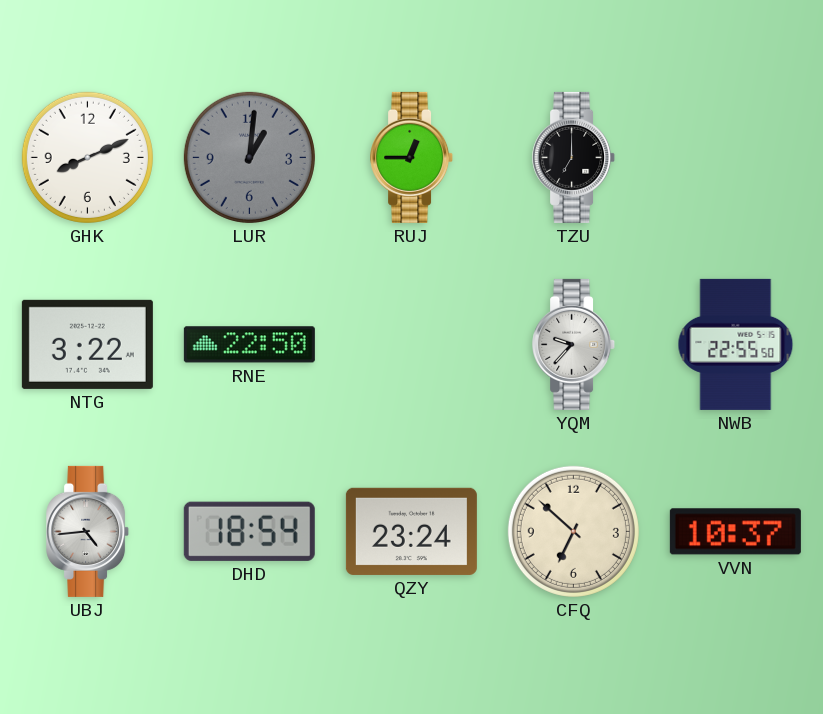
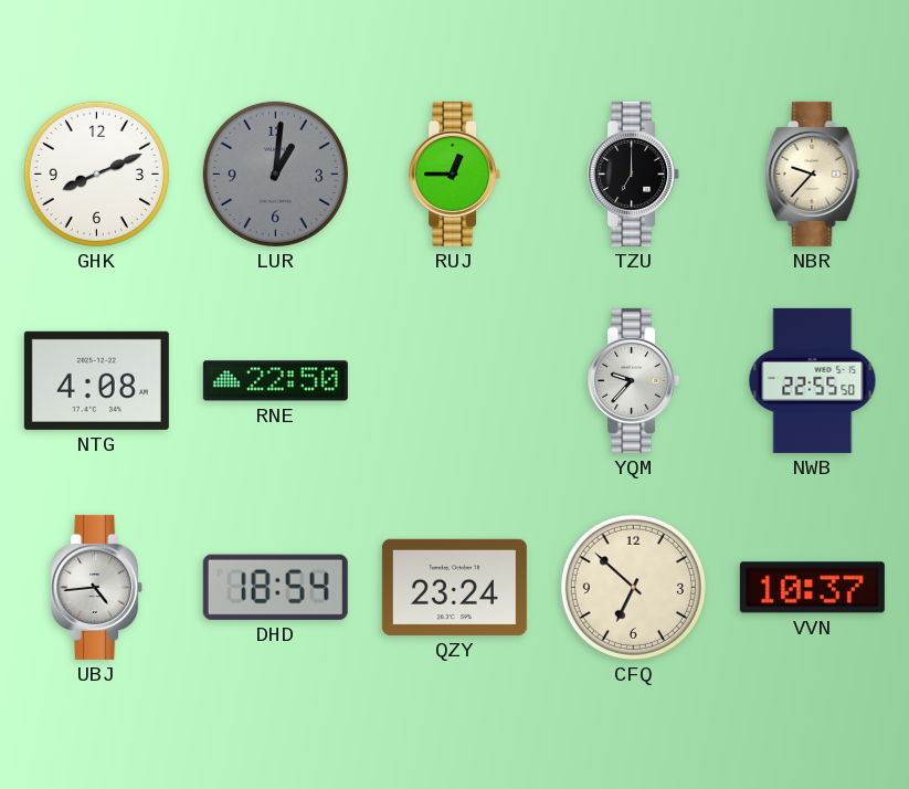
NBR: none -> 9:37
NTG: 3:22 -> 4:08
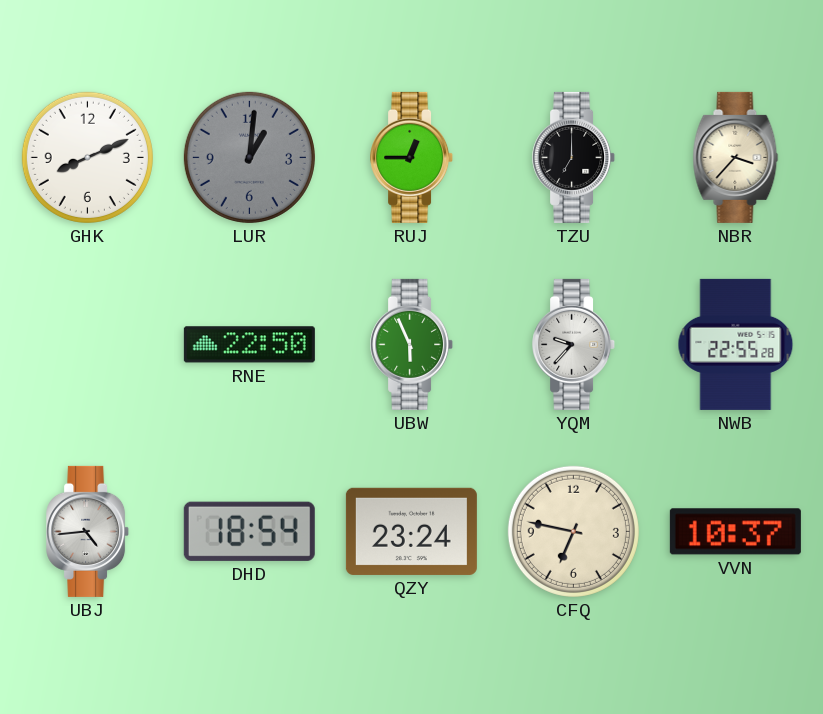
NBR: 9:37 -> 3:37
NTG: 4:08 -> none
UBW: none -> 5:56
NWB: 22:55:50 -> 22:55:28
CFQ: 6:52 -> 6:47
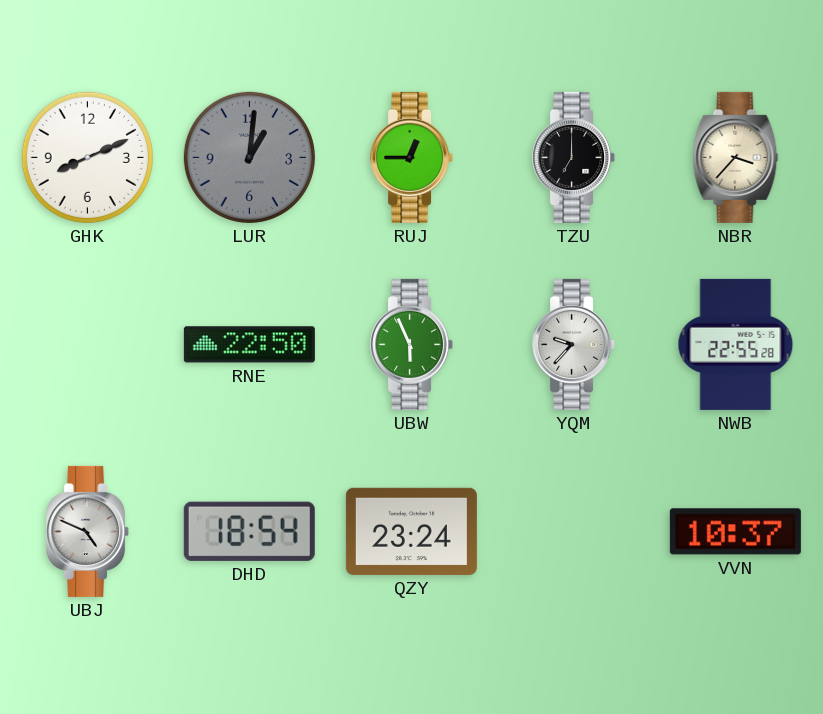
UBJ: 4:44 -> 4:49
CFQ: 6:47 -> none
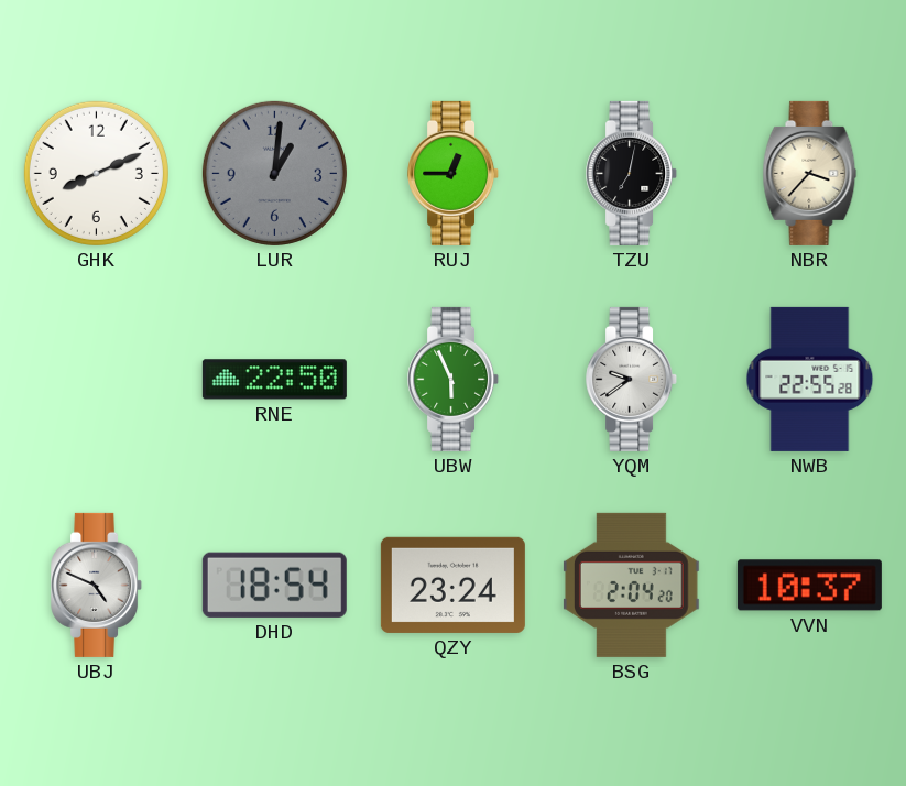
TZU: 7:00 -> 7:02
YQM: 9:37 -> 9:39
BSG: none -> 2:04
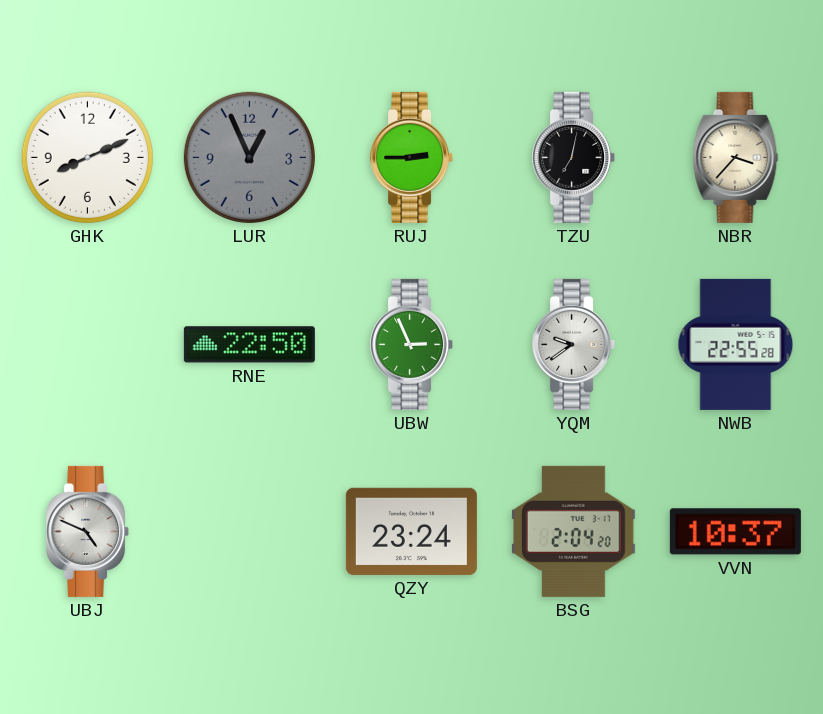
LUR: 1:01 -> 12:56
RUJ: 12:45 -> 2:45
UBW: 5:56 -> 2:56
DHD: 18:54 -> none
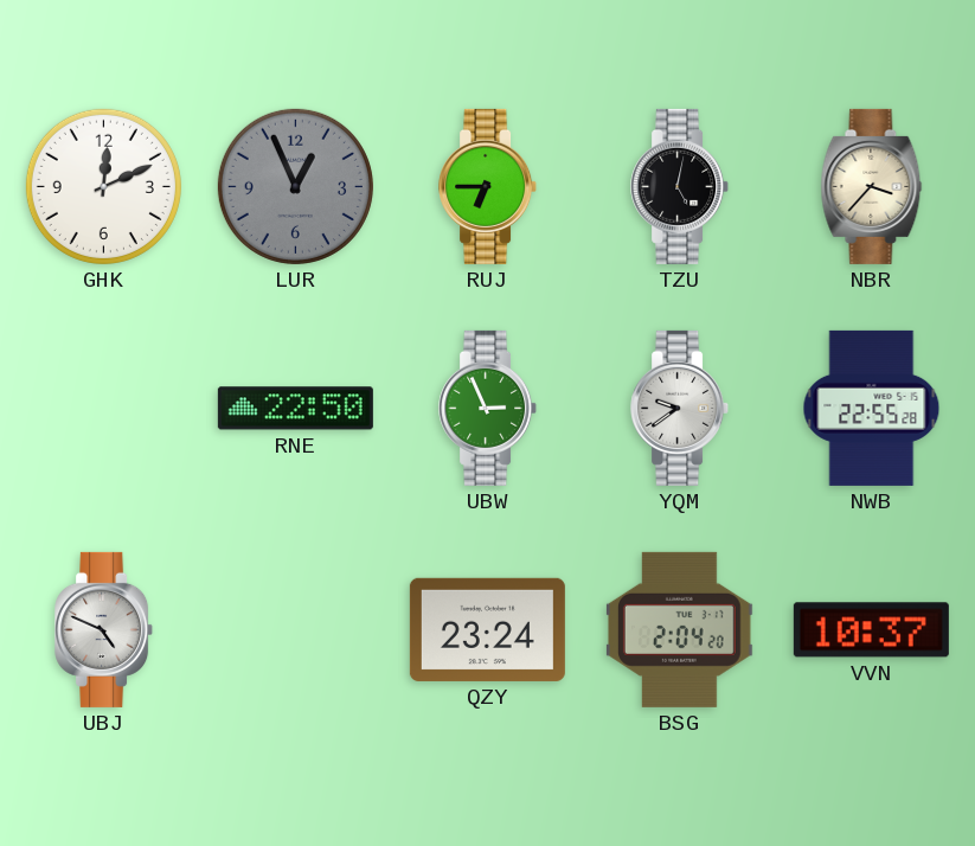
GHK: 8:11 -> 12:11
RUJ: 2:45 -> 6:45
TZU: 7:02 -> 5:02
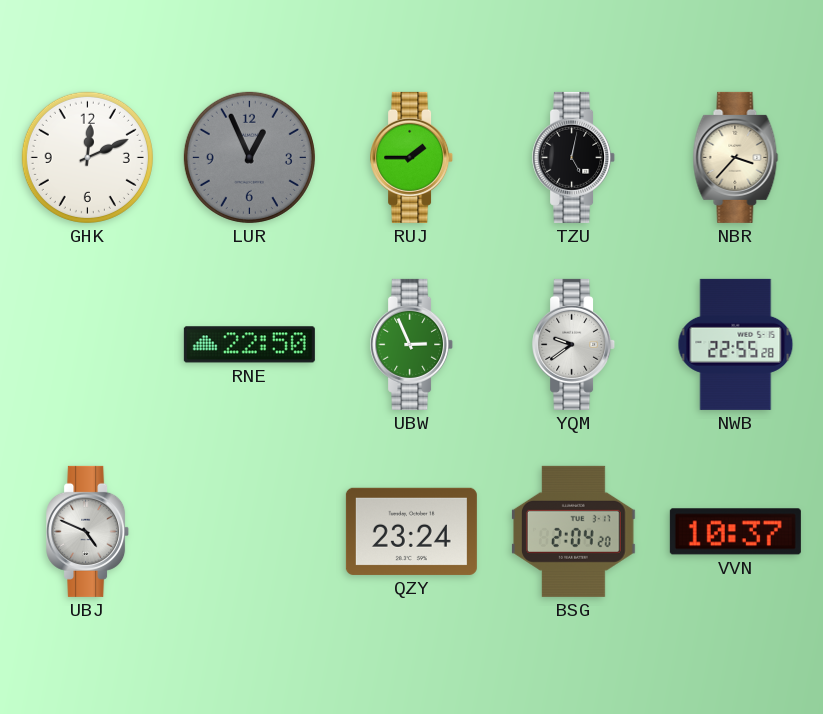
RUJ: 6:45 -> 1:45
